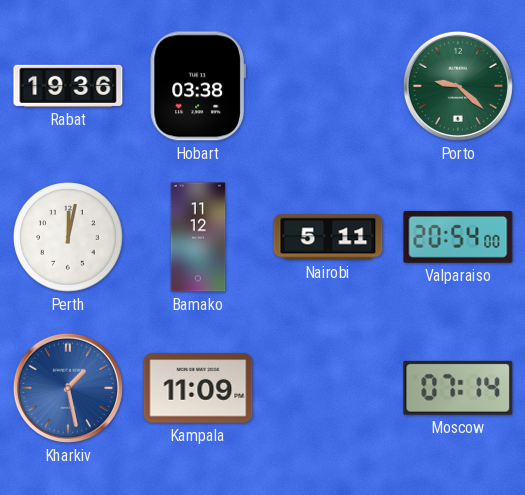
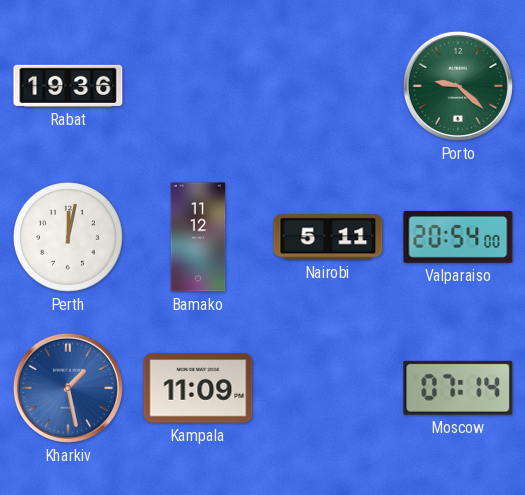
Hobart: 03:38 -> none
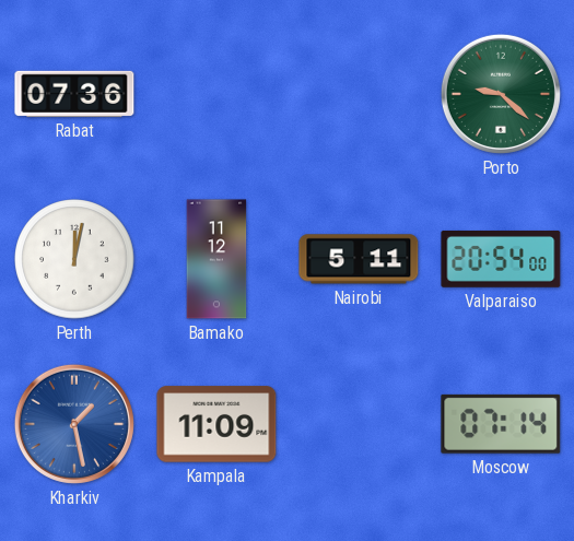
Rabat: 19:36 -> 07:36
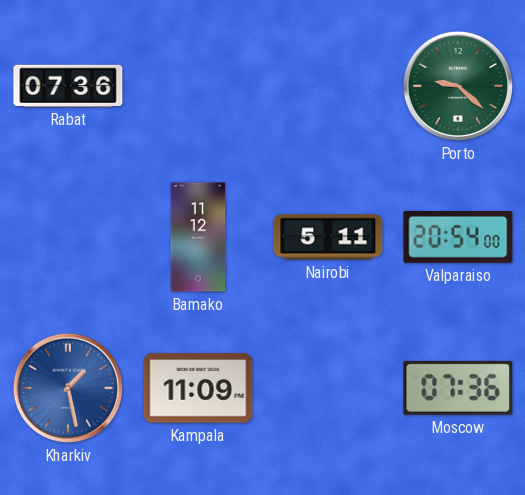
Perth: 12:02 -> none
Moscow: 07:14 -> 07:36
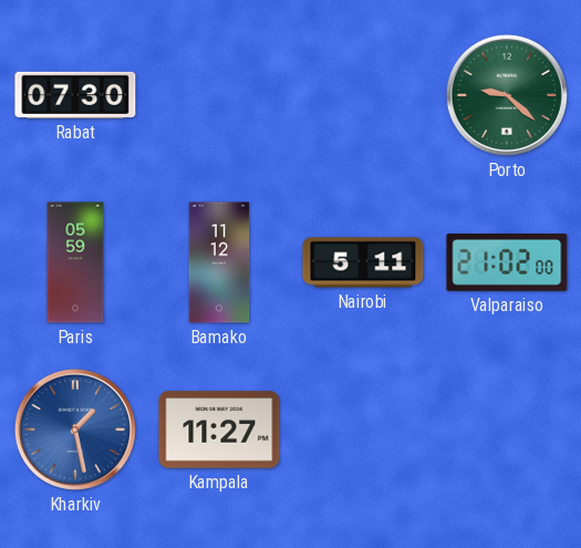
Rabat: 07:36 -> 07:30
Paris: none -> 05:59
Valparaiso: 20:54 -> 21:02
Kampala: 11:09 -> 11:27
Moscow: 07:36 -> none
